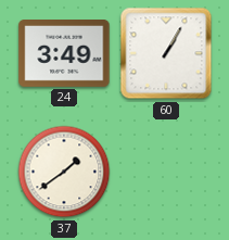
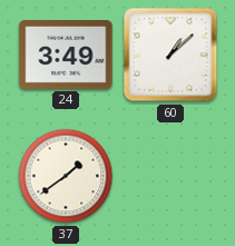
60: 1:05 -> 1:08
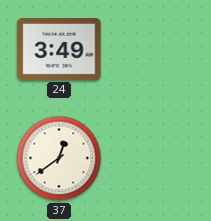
60: 1:08 -> none
37: 1:39 -> 12:39
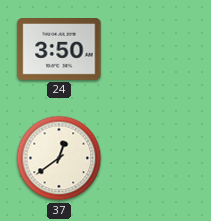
24: 3:49 -> 3:50
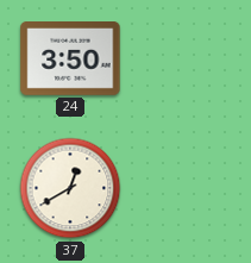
37: 12:39 -> 12:40
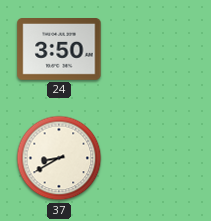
37: 12:40 -> 8:40
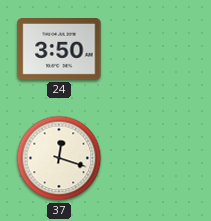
37: 8:40 -> 12:18
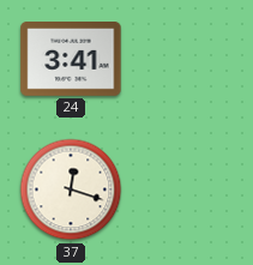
24: 3:50 -> 3:41
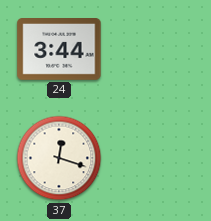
24: 3:41 -> 3:44
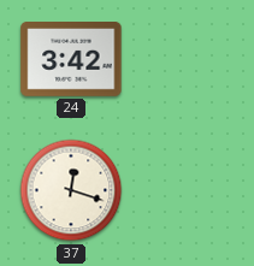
24: 3:44 -> 3:42
